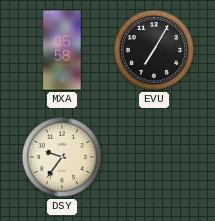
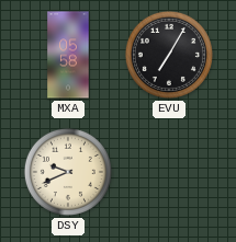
DSY: 9:36 -> 9:41
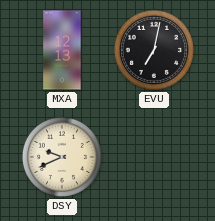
MXA: 05:58 -> 12:13
EVU: 7:05 -> 7:02
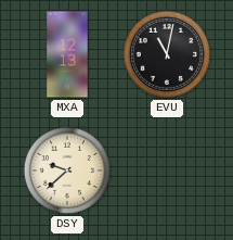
EVU: 7:02 -> 11:02
DSY: 9:41 -> 9:38
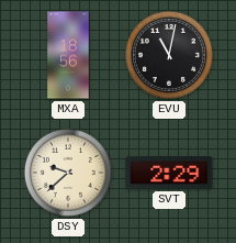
MXA: 12:13 -> 18:56
SVT: none -> 2:29
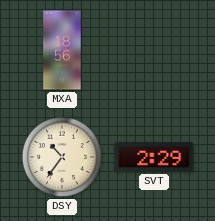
EVU: 11:02 -> none
DSY: 9:38 -> 10:36
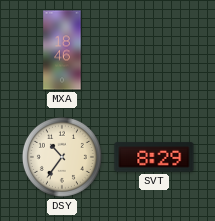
MXA: 18:56 -> 18:46
SVT: 2:29 -> 8:29
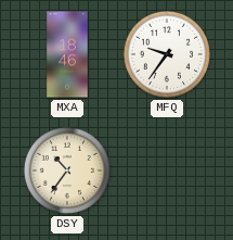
MFQ: none -> 9:36
SVT: 8:29 -> none
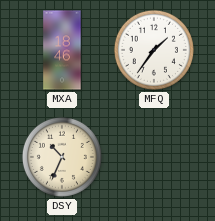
MFQ: 9:36 -> 1:36
DSY: 10:36 -> 10:34
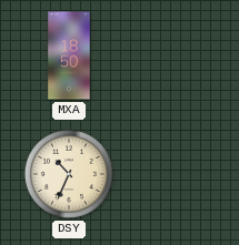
MXA: 18:46 -> 18:50
MFQ: 1:36 -> none
